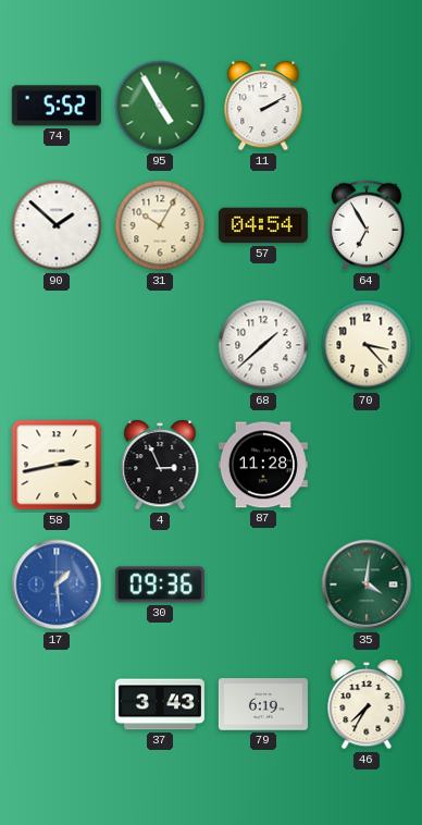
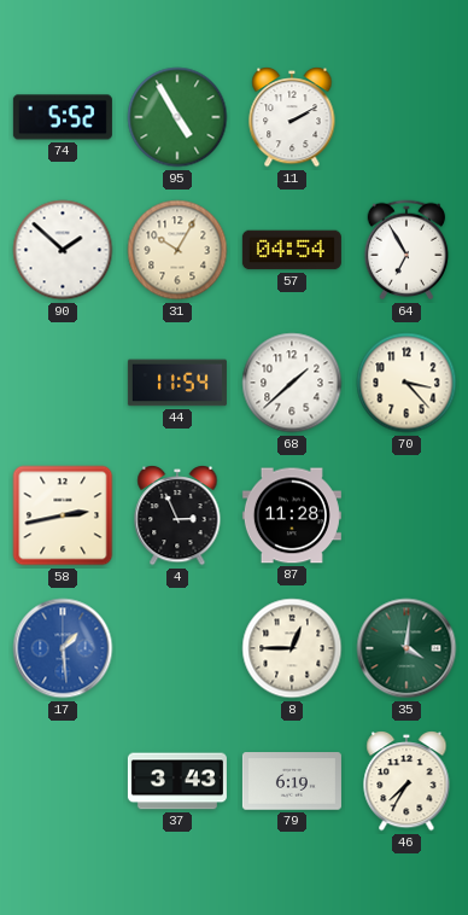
44: none -> 11:54
30: 09:36 -> none
8: none -> 12:45
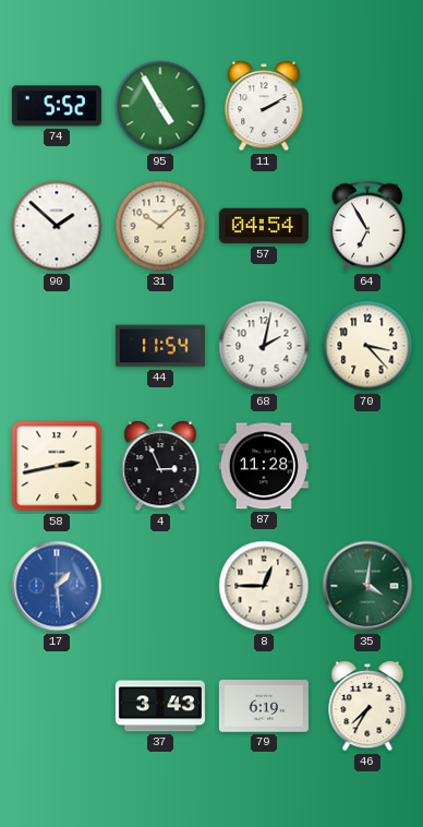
31: 10:05 -> 10:08
68: 1:38 -> 2:02
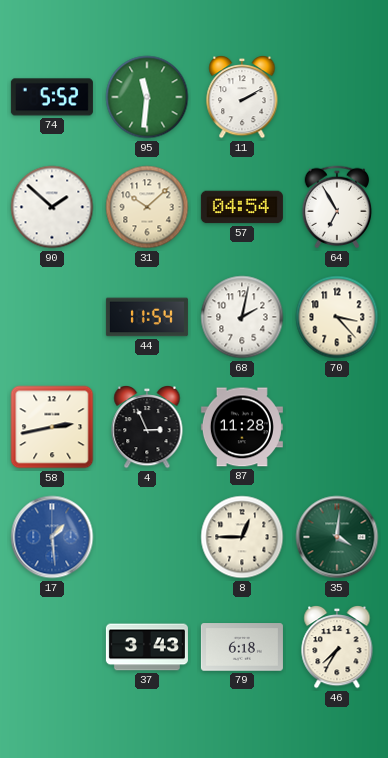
95: 4:55 -> 11:31
79: 6:19 -> 6:18
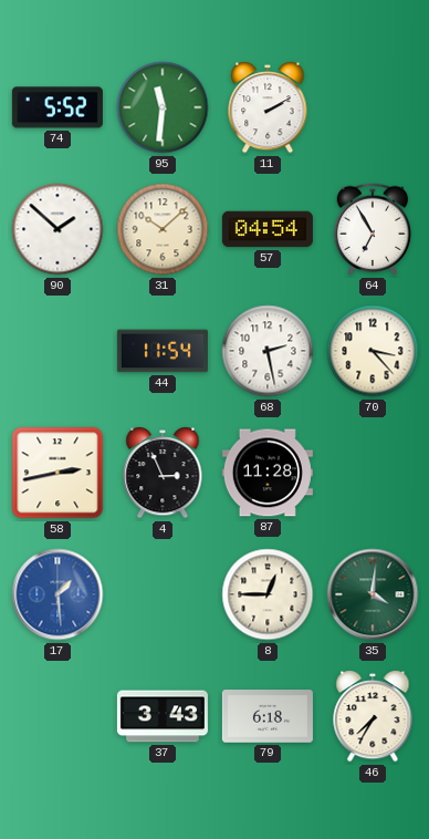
68: 2:02 -> 2:28
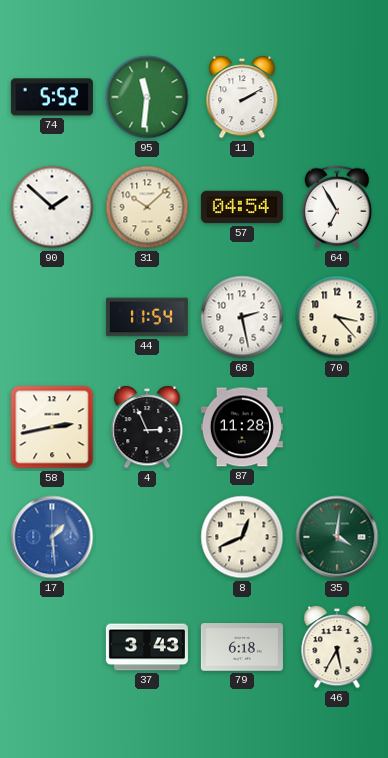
8: 12:45 -> 12:41
46: 7:35 -> 5:35
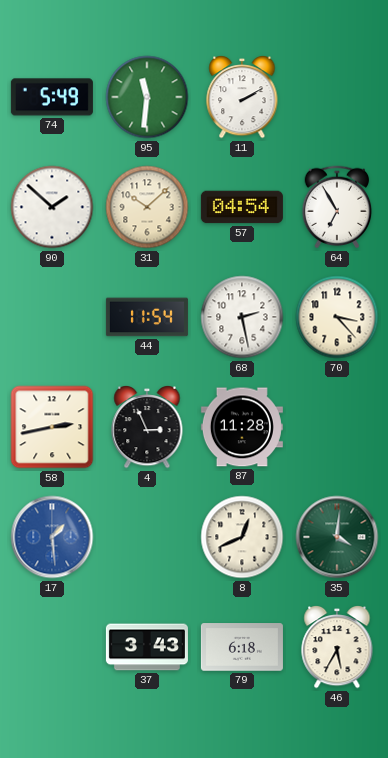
74: 5:52 -> 5:49
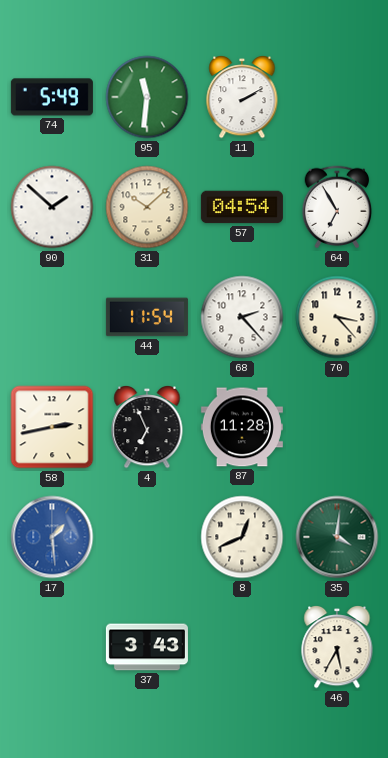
68: 2:28 -> 2:23
4: 2:56 -> 6:56
79: 6:18 -> none
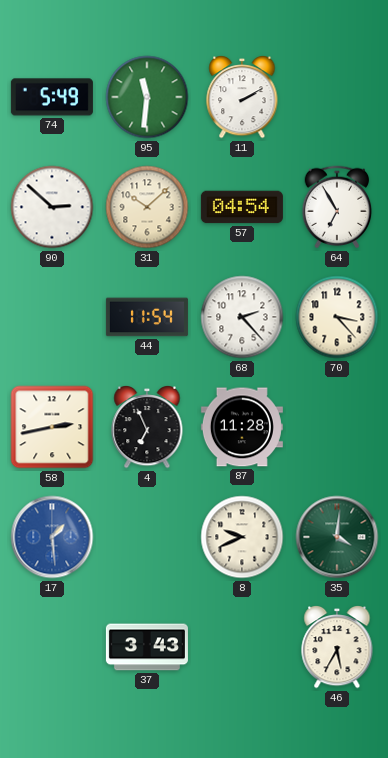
90: 1:52 -> 2:52
8: 12:41 -> 9:41
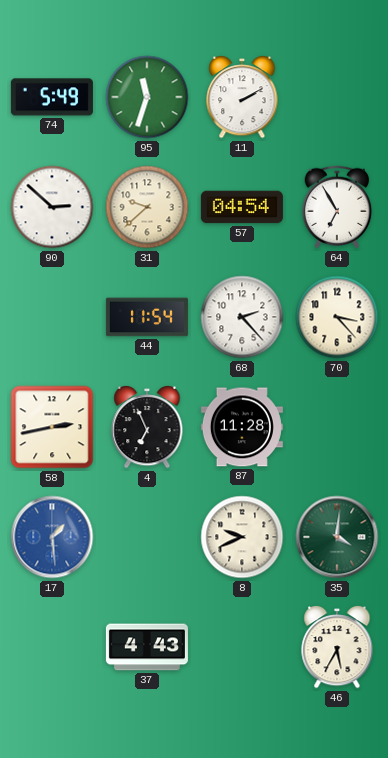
95: 11:31 -> 11:33
31: 10:08 -> 9:38
37: 3:43 -> 4:43
